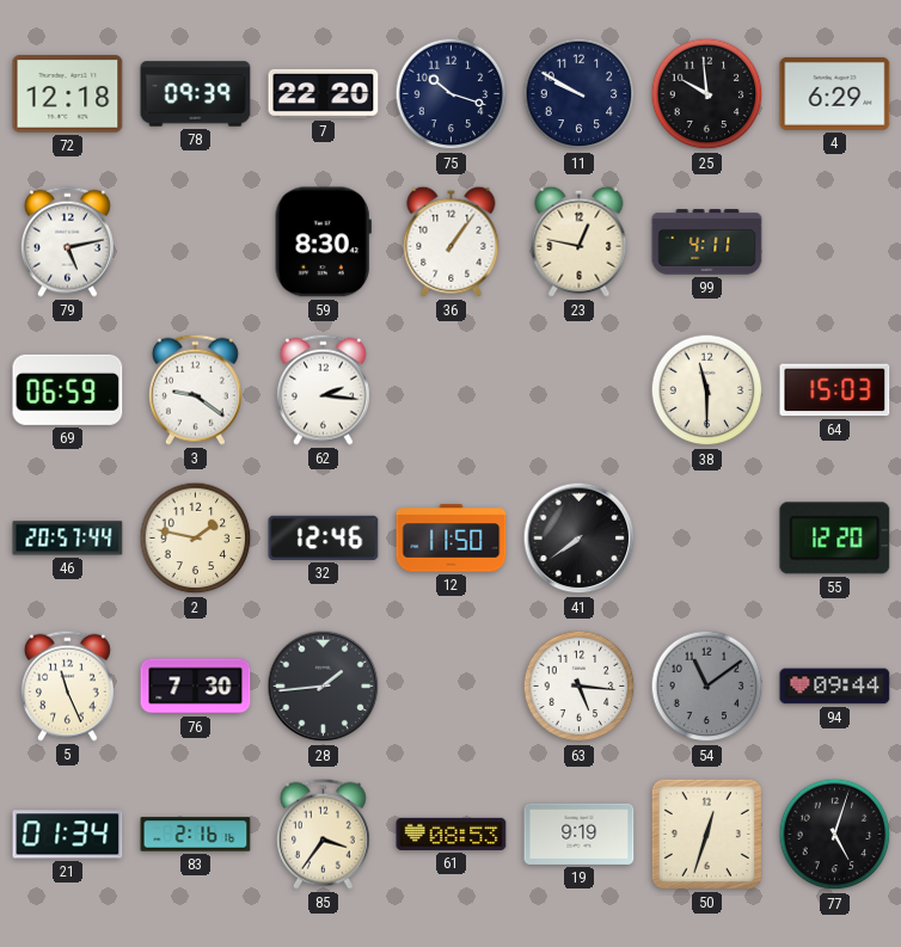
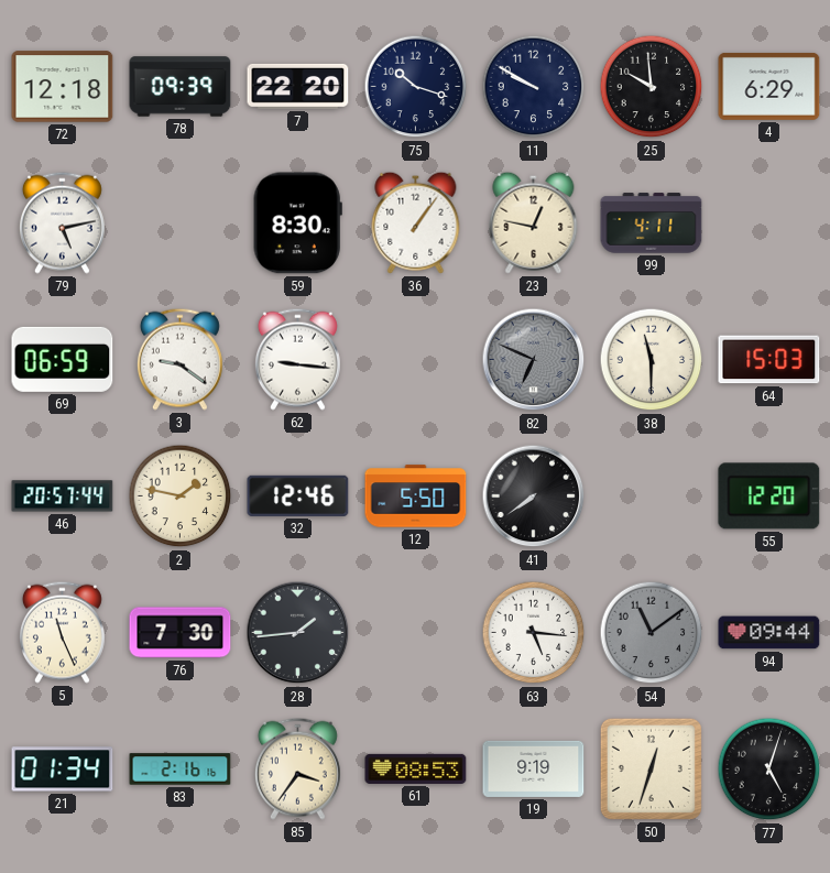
62: 2:16 -> 9:16
82: none -> 6:49
12: 11:50 -> 5:50
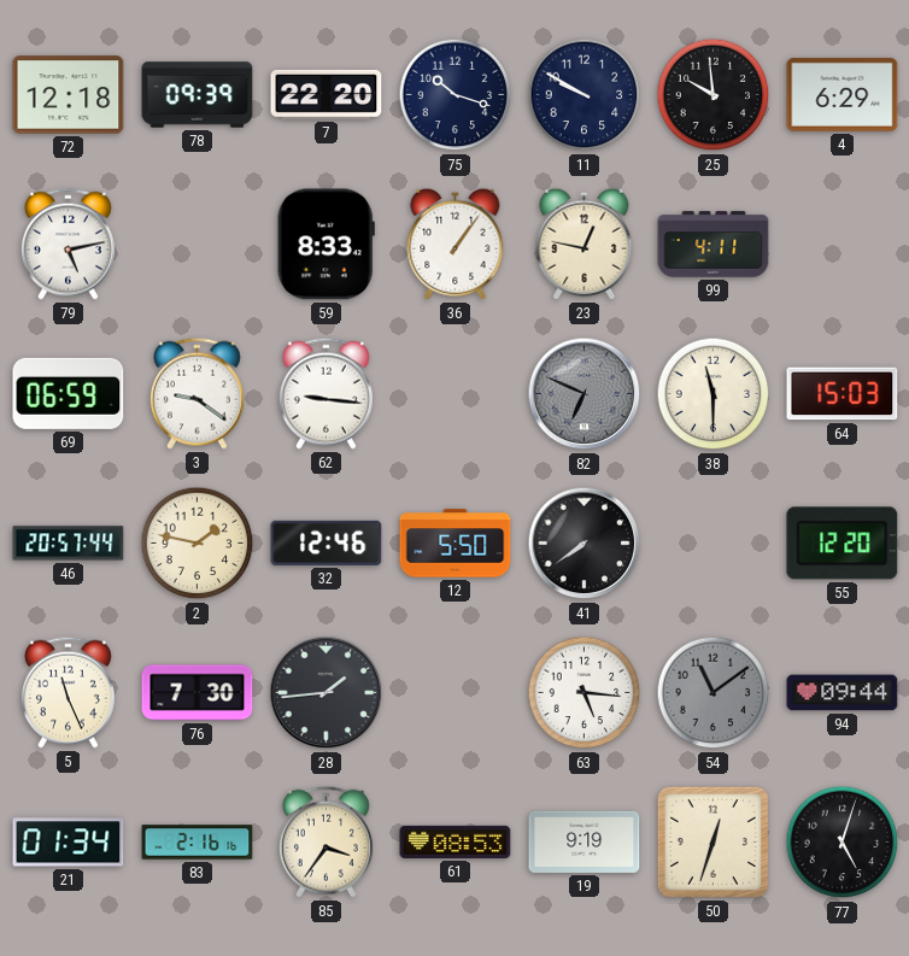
59: 8:30 -> 8:33
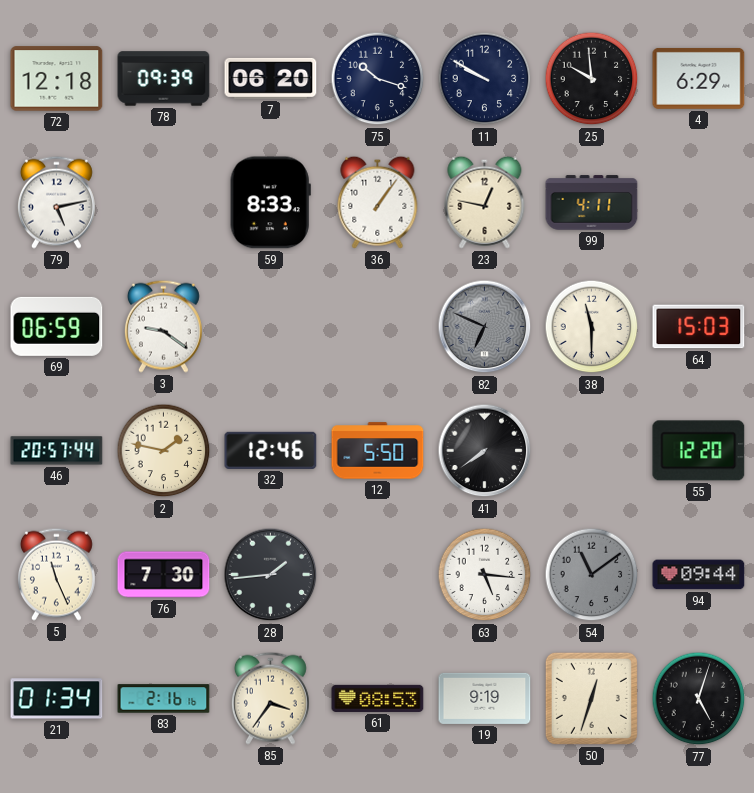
7: 22:20 -> 06:20
62: 9:16 -> none
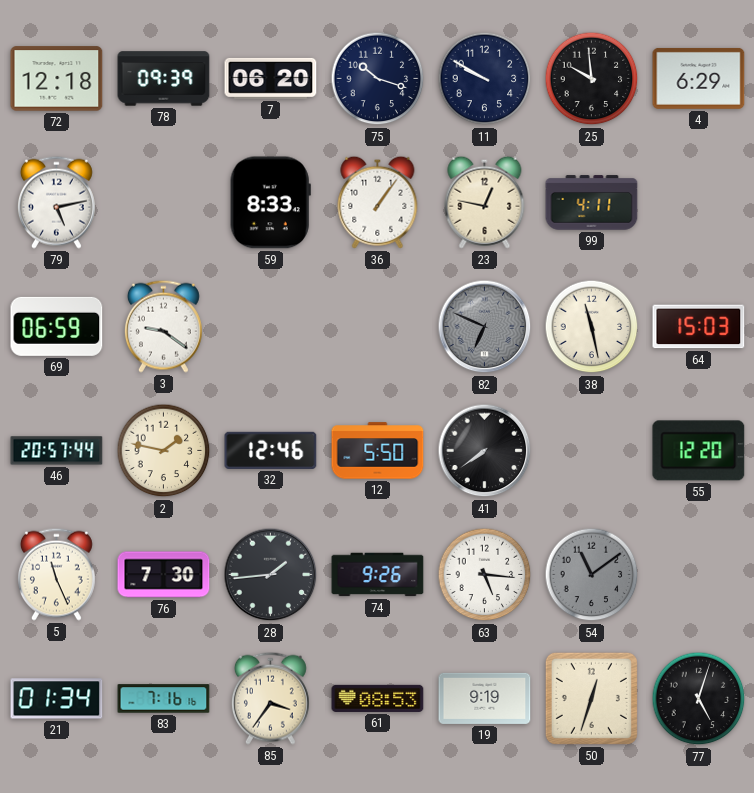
38: 11:30 -> 11:28
74: none -> 9:26
94: 09:44 -> none
83: 2:16 -> 7:16
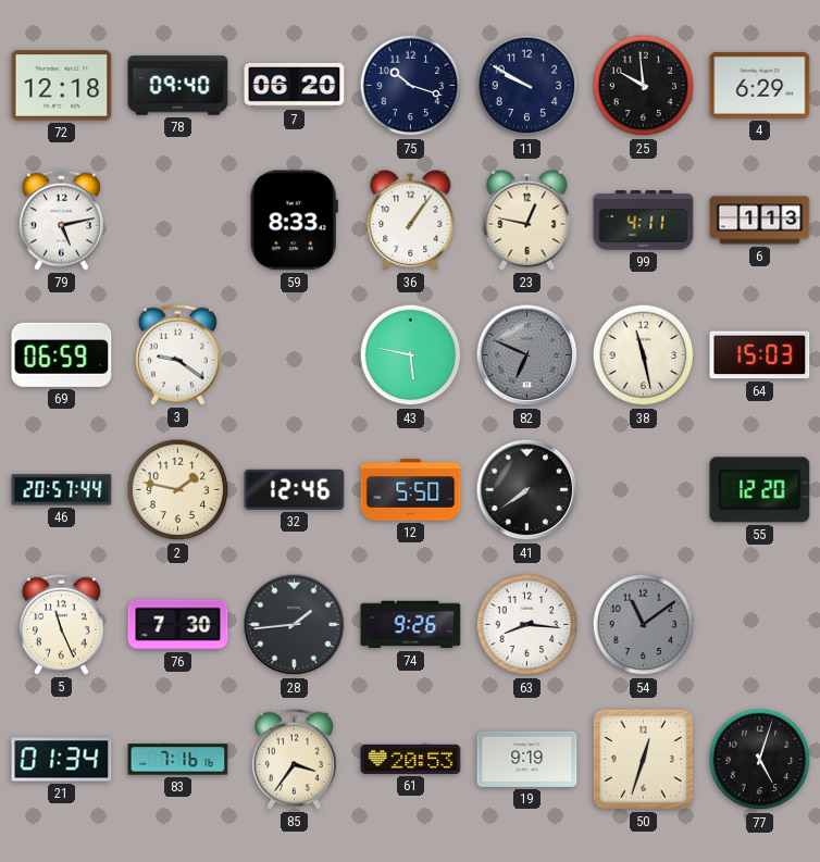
78: 09:39 -> 09:40
6: none -> 1:13
43: none -> 5:47
63: 5:16 -> 8:16
61: 08:53 -> 20:53
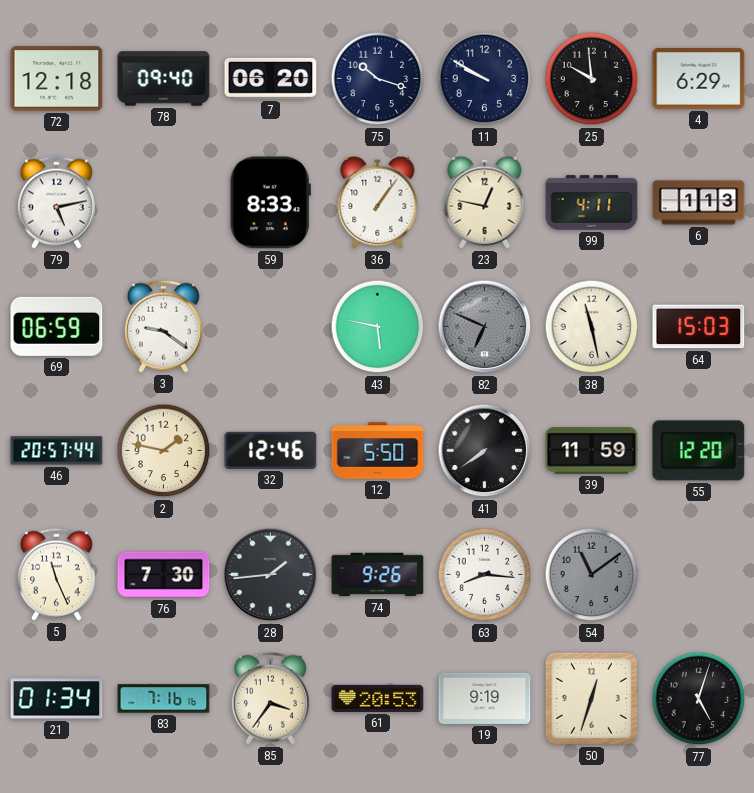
39: none -> 11:59
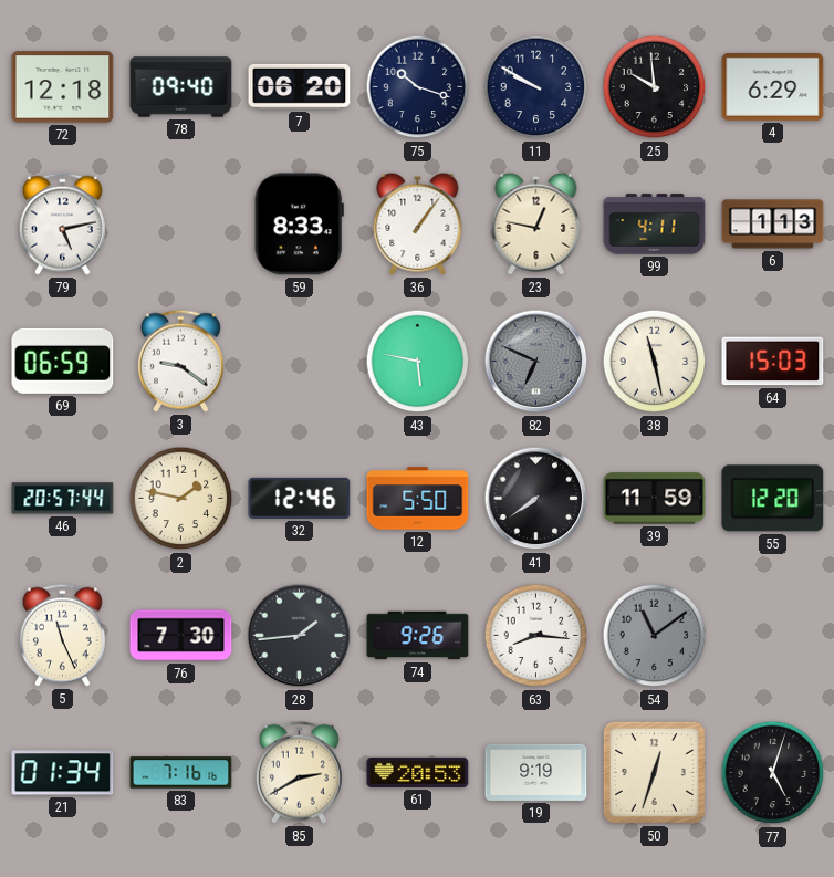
85: 3:36 -> 2:40
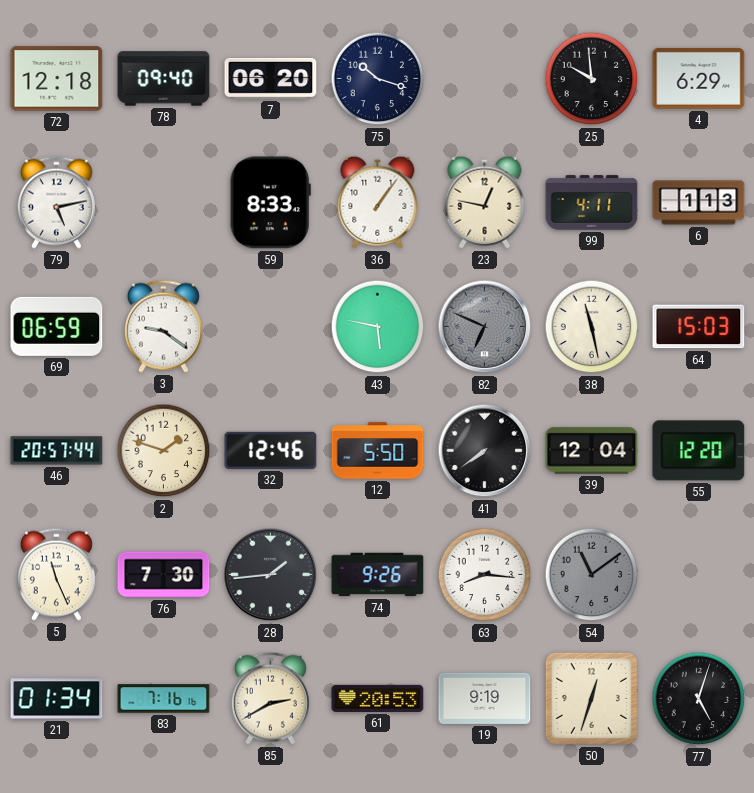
11: 9:50 -> none
2: 1:47 -> 1:48
39: 11:59 -> 12:04
